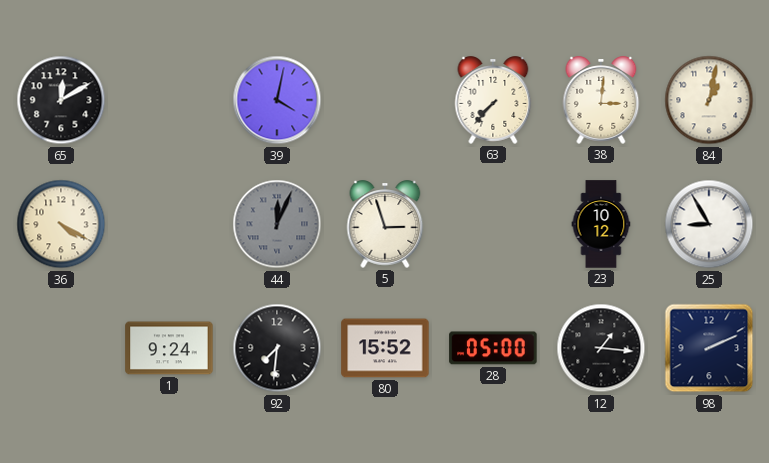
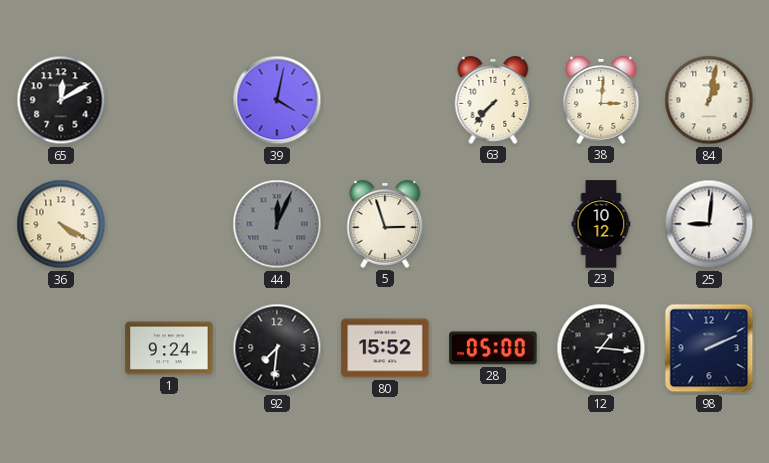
25: 8:55 -> 9:01
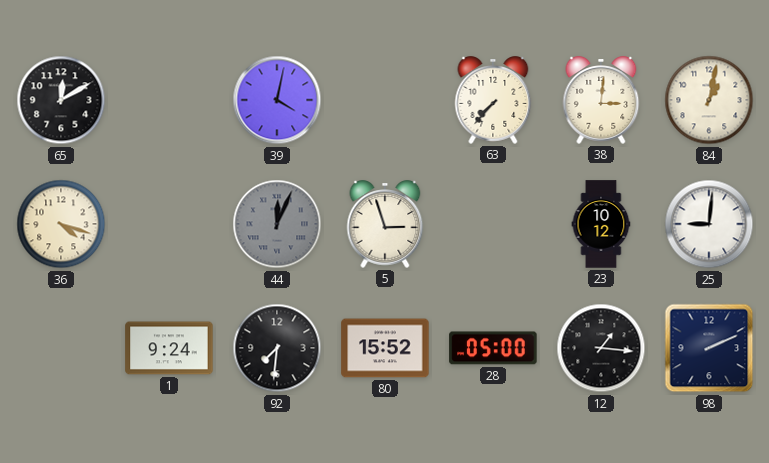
36: 4:20 -> 4:18
